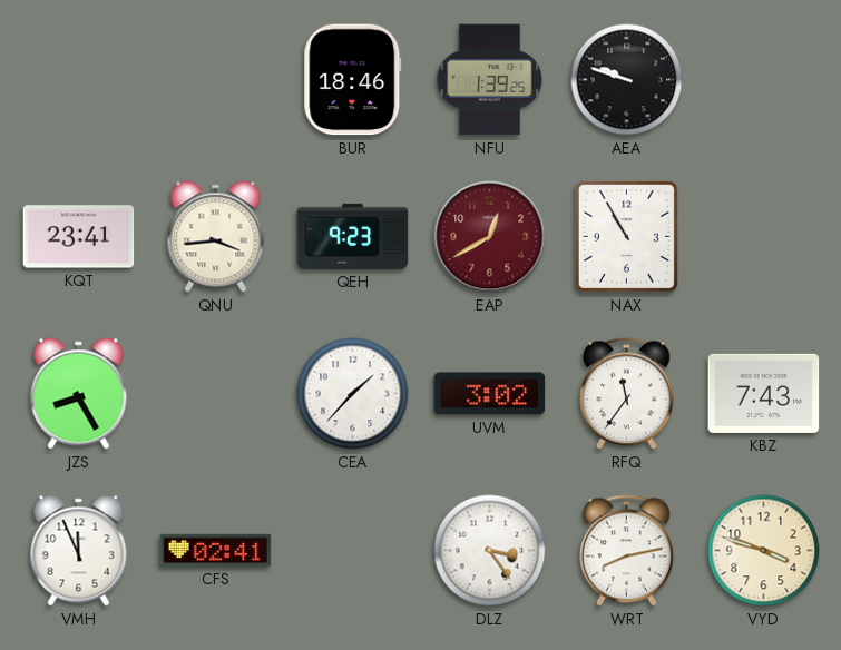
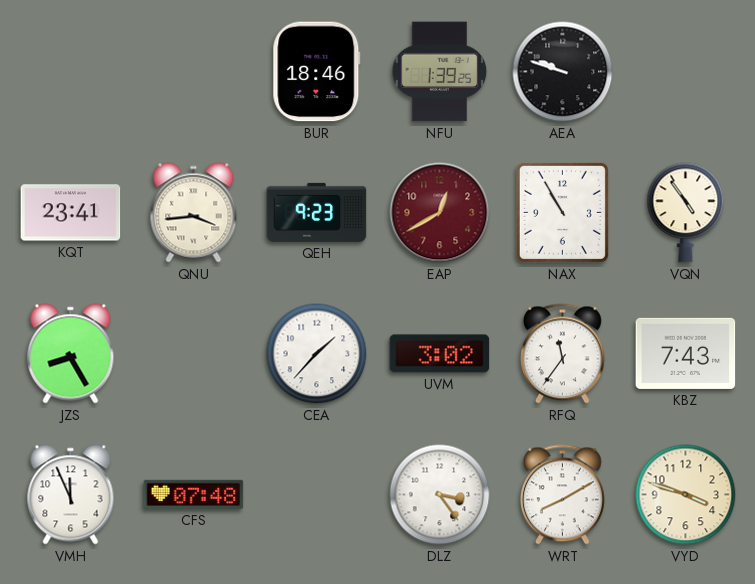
VQN: none -> 4:54
CFS: 02:41 -> 07:48
WRT: 8:13 -> 8:10
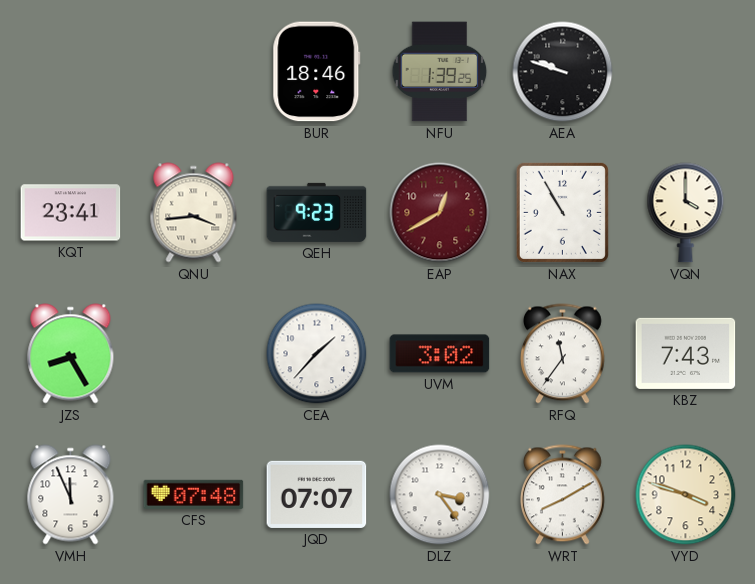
VQN: 4:54 -> 4:00
JQD: none -> 07:07
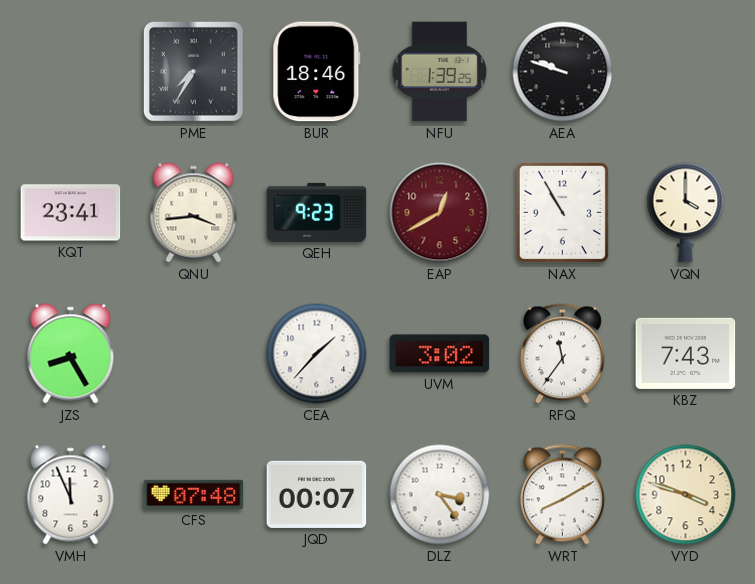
PME: none -> 7:35
JQD: 07:07 -> 00:07
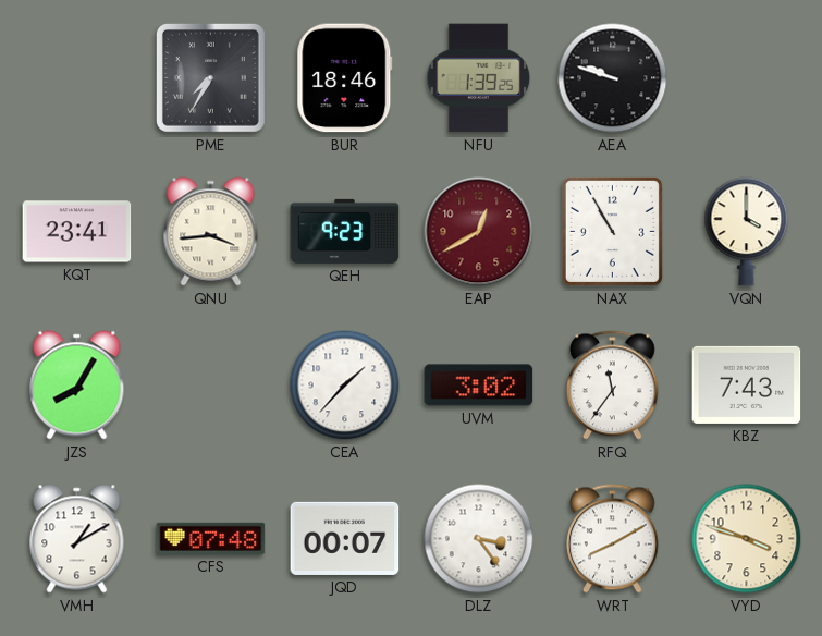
JZS: 8:25 -> 8:05
VMH: 11:56 -> 1:10
